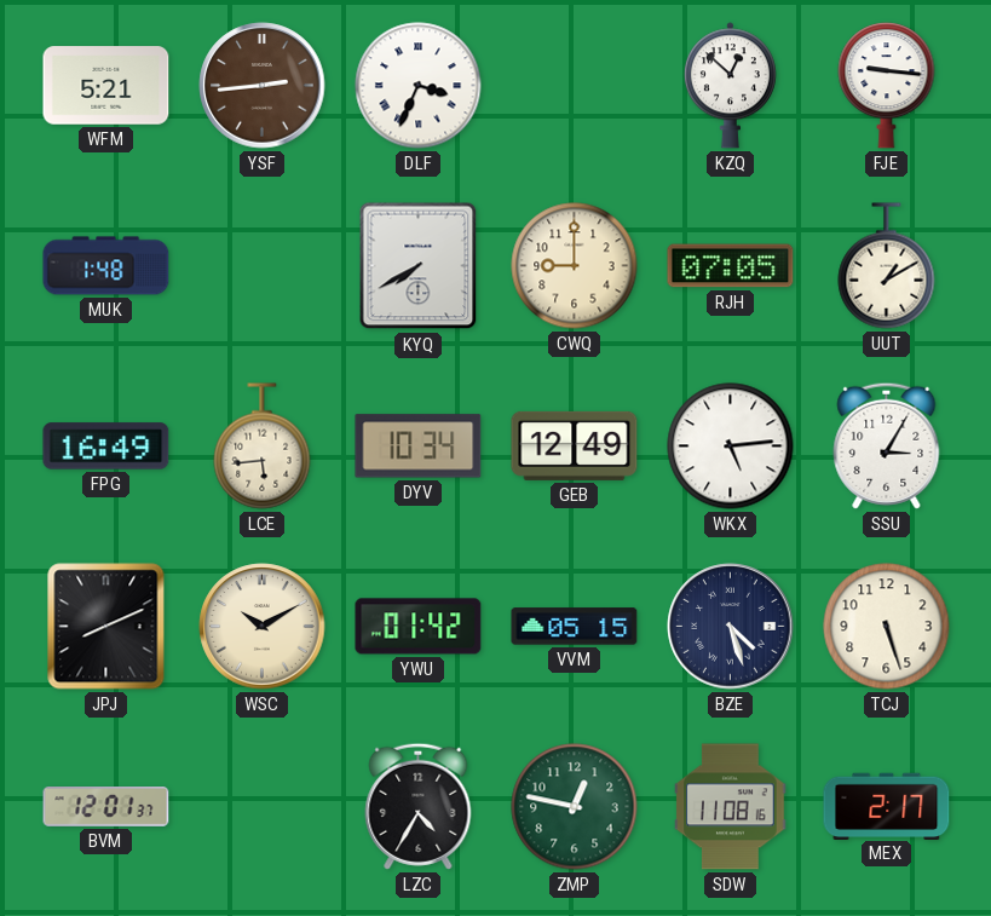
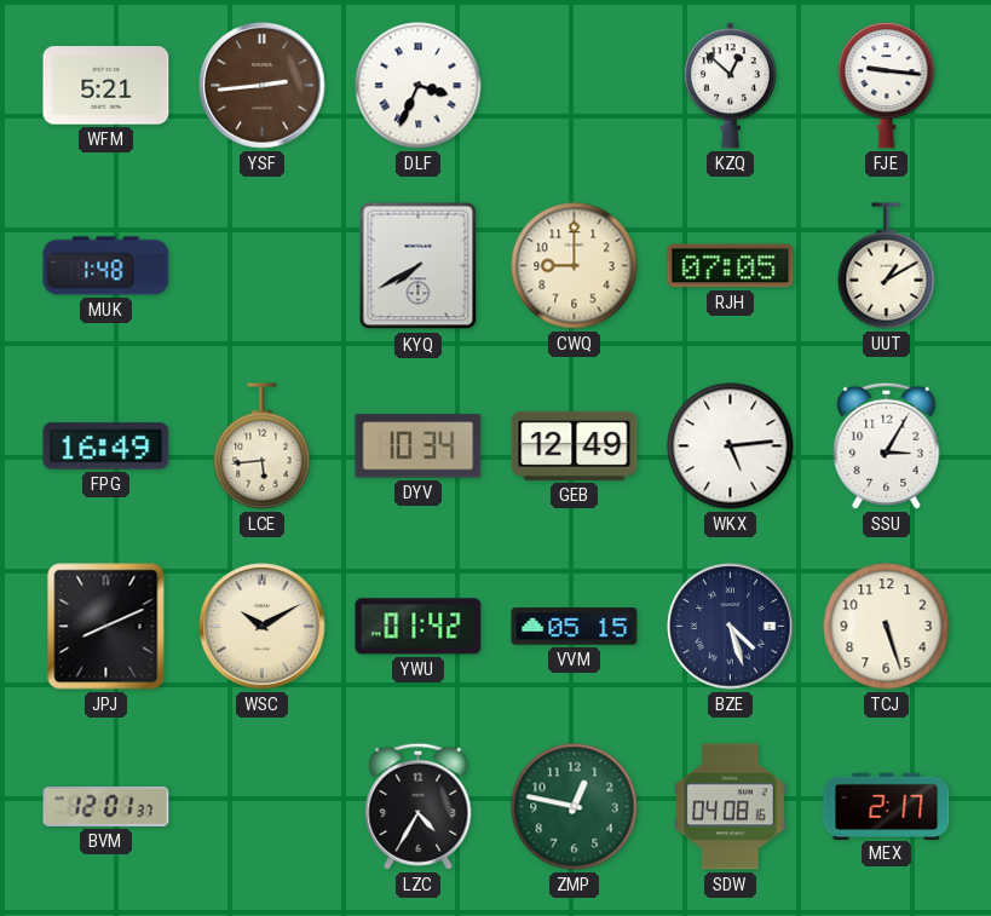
SDW: 11:08 -> 04:08
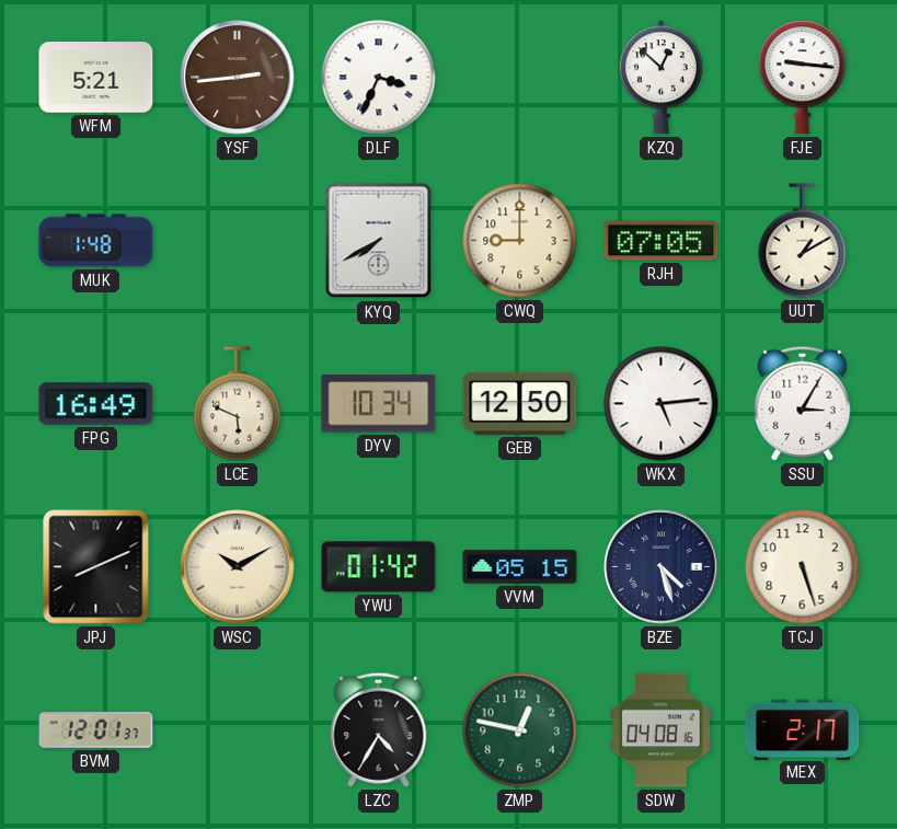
LCE: 5:44 -> 5:49
GEB: 12:49 -> 12:50
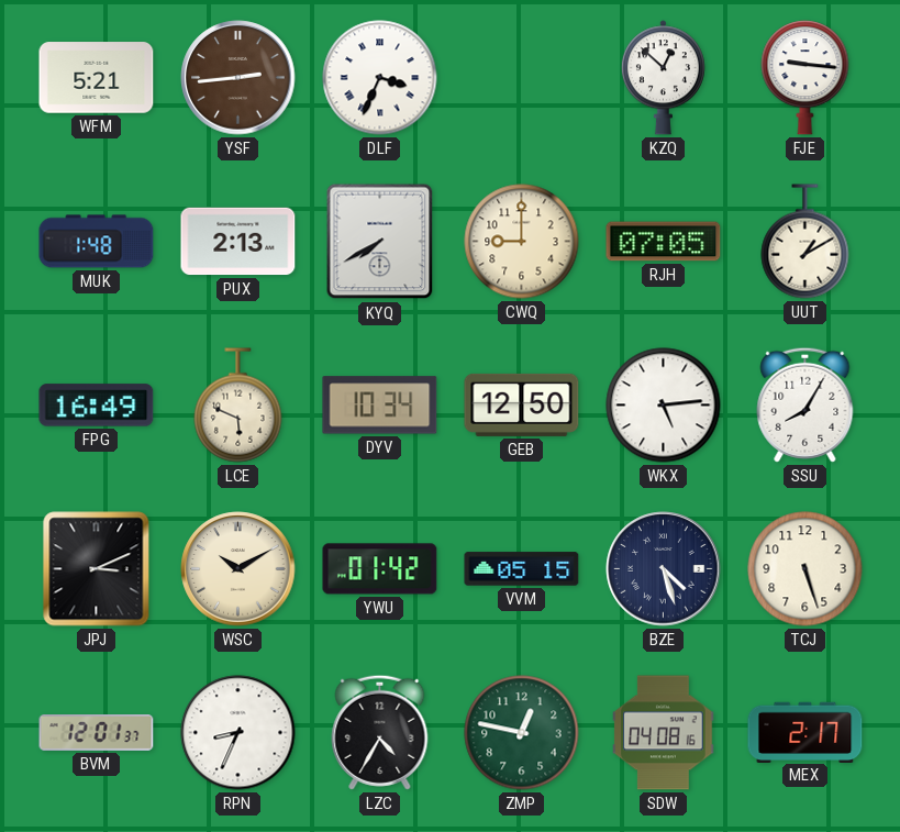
PUX: none -> 2:13
SSU: 3:05 -> 8:05
JPJ: 8:11 -> 3:11
RPN: none -> 8:34
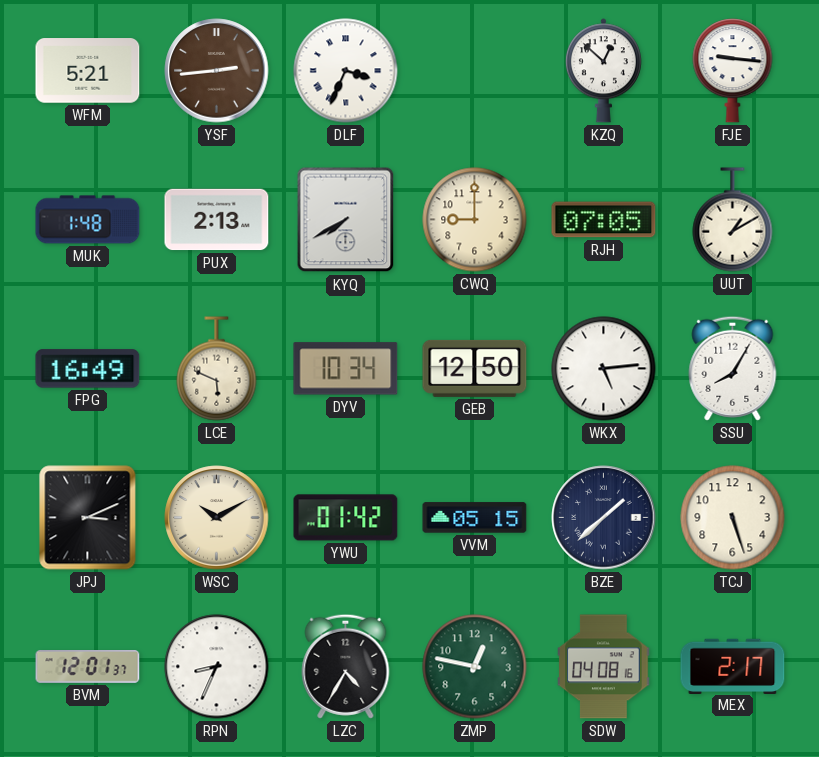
BZE: 4:27 -> 1:38
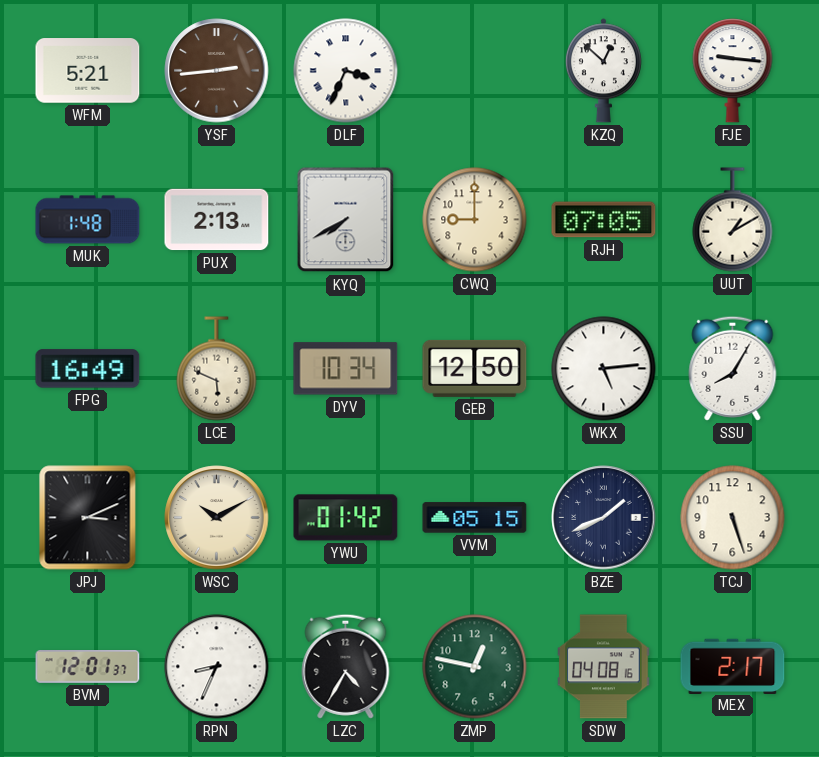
BZE: 1:38 -> 1:41
